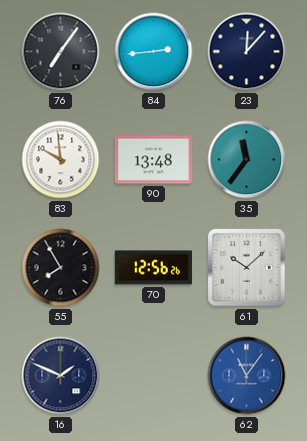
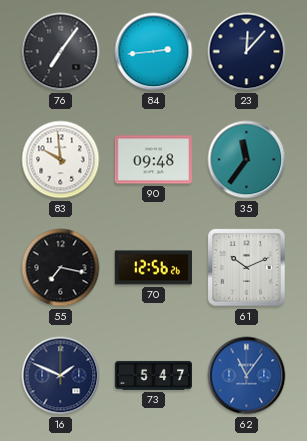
90: 13:48 -> 09:48
55: 7:55 -> 7:17
61: 10:08 -> 10:11
73: none -> 5:47
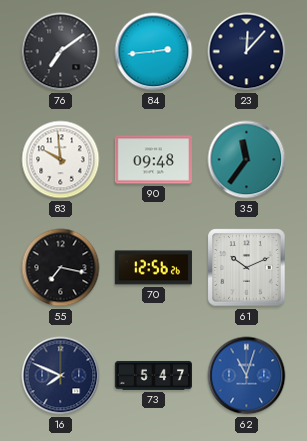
76: 7:06 -> 7:09
16: 1:49 -> 7:49
62: 11:06 -> 11:03
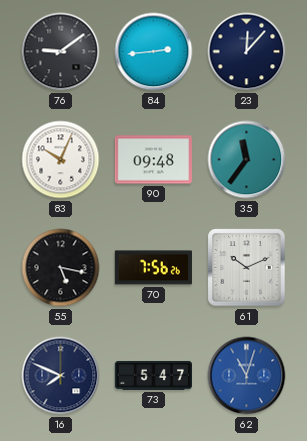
76: 7:09 -> 9:09
83: 9:59 -> 10:04
55: 7:17 -> 5:17
70: 12:56 -> 7:56
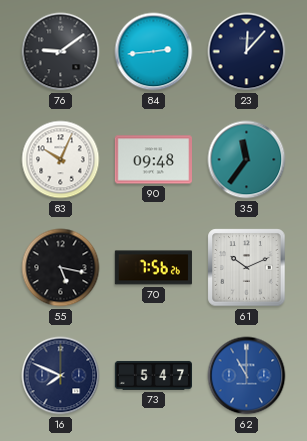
62: 11:03 -> 11:00
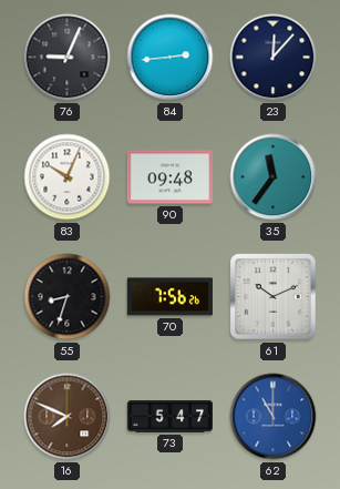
76: 9:09 -> 9:04
55: 5:17 -> 8:33
16 dial: navy -> brown
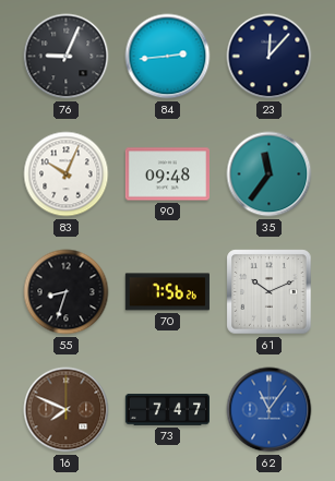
73: 5:47 -> 7:47
62: 11:00 -> 11:06
